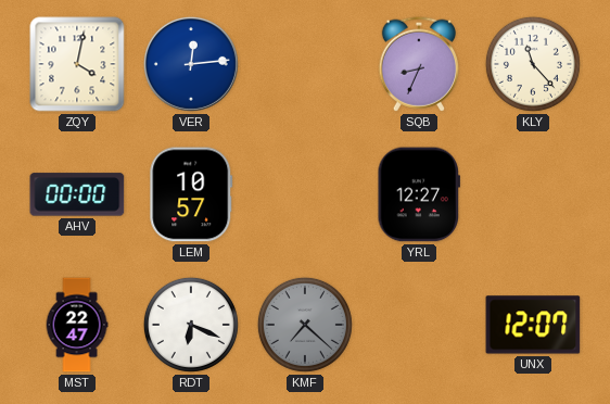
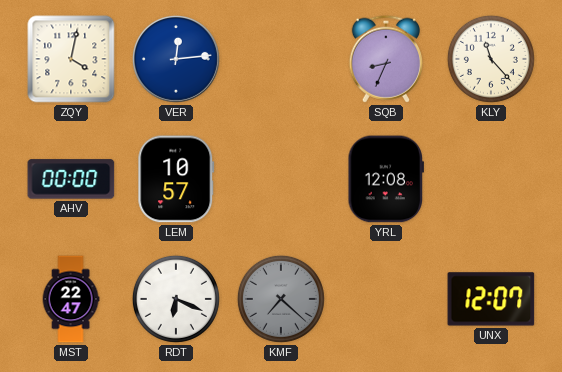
YRL: 12:27 -> 12:08
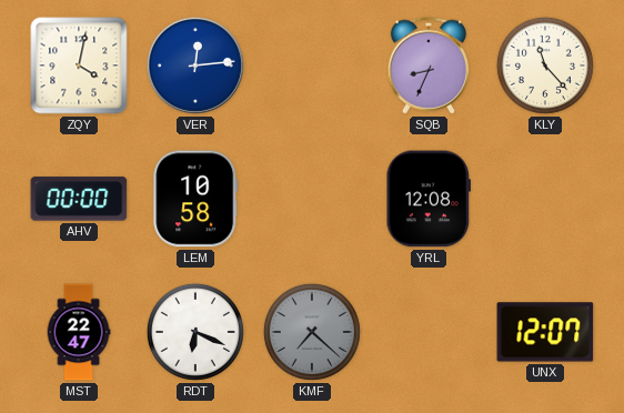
LEM: 10:57 -> 10:58
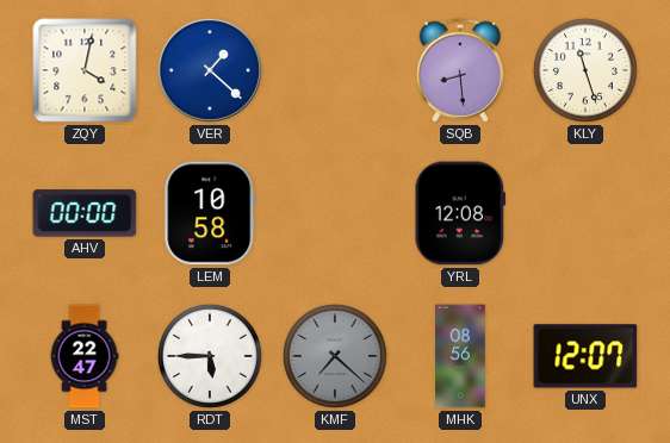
VER: 12:14 -> 1:22
SQB: 8:34 -> 8:29
KLY: 11:23 -> 11:27
RDT: 6:19 -> 5:45
MHK: none -> 08:56
